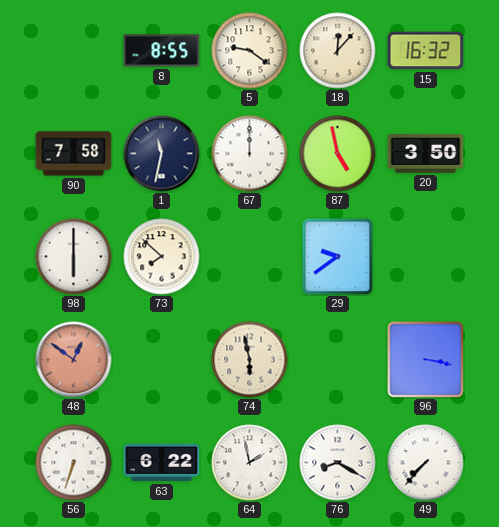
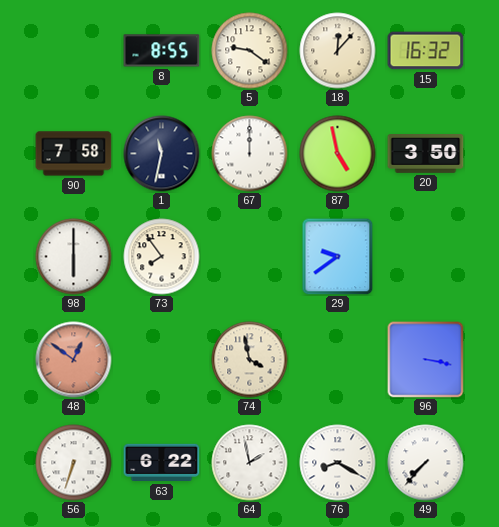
73: 7:52 -> 7:54
74: 5:58 -> 3:58
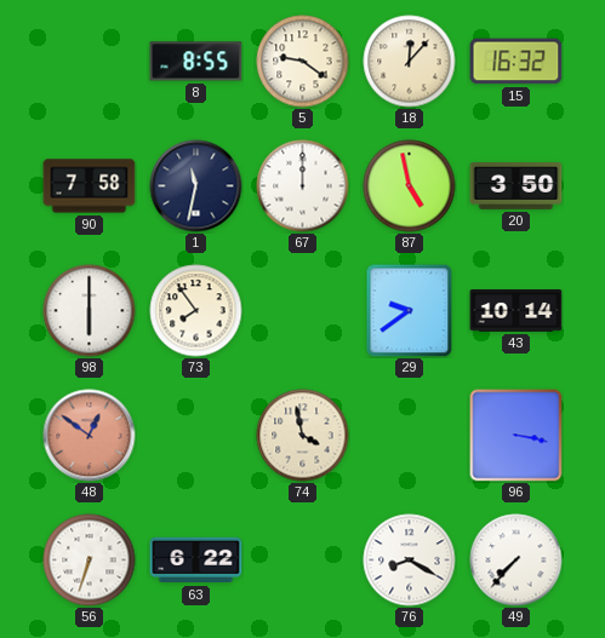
43: none -> 10:14
64: 1:58 -> none
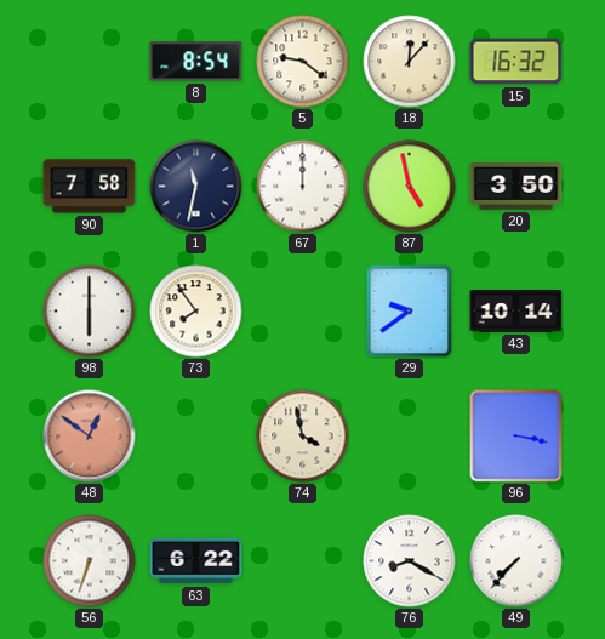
8: 8:55 -> 8:54
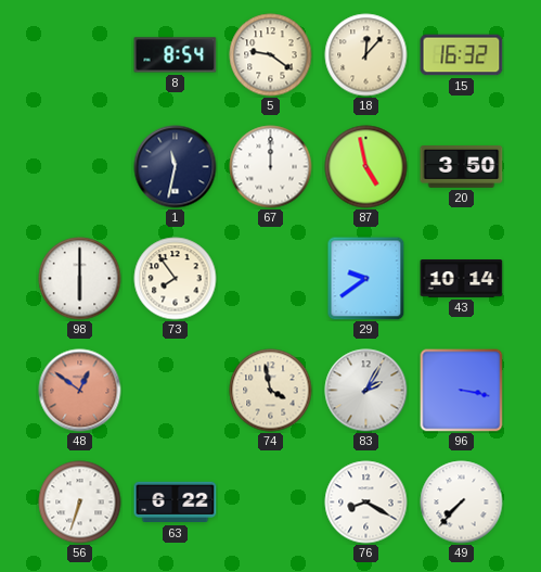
90: 7:58 -> none
83: none -> 2:05
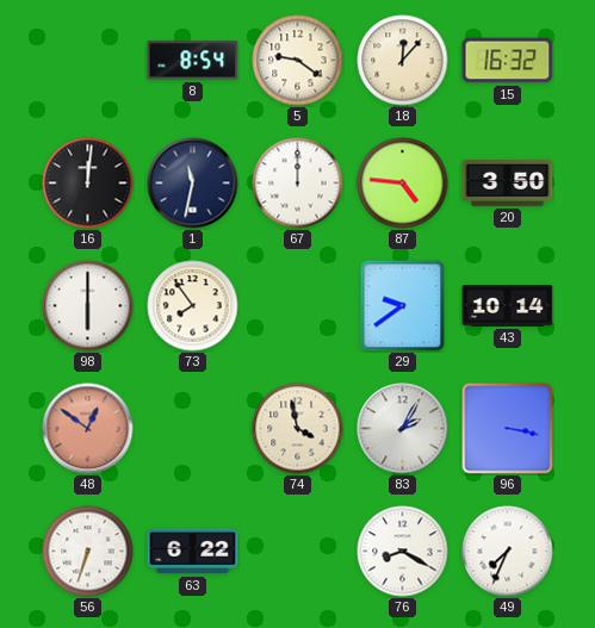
16: none -> 12:01
87: 4:58 -> 4:46
49: 7:37 -> 7:34
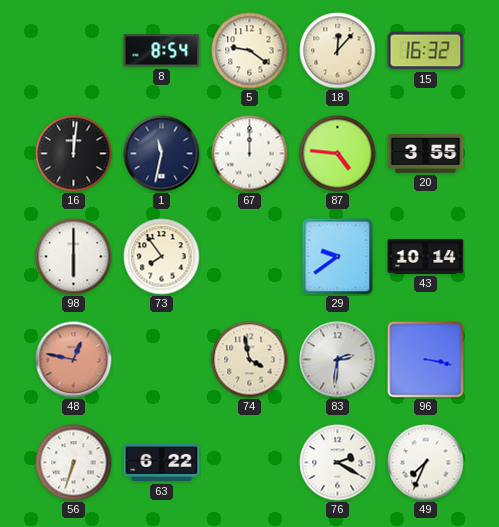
20: 3:50 -> 3:55
48: 12:51 -> 12:47
83: 2:05 -> 2:31
76: 8:20 -> 2:20
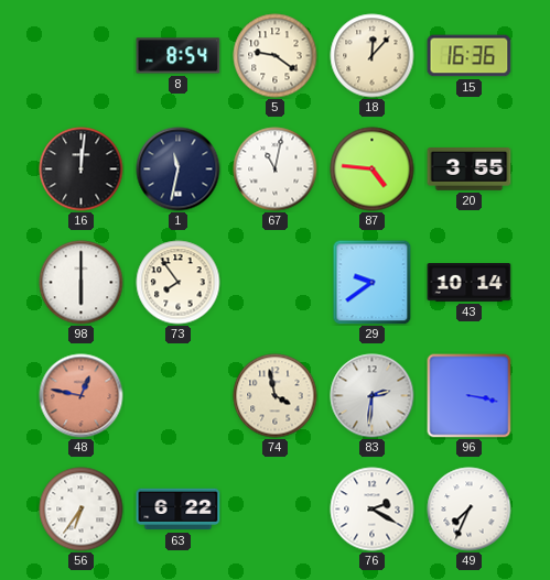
15: 16:32 -> 16:36
67: 12:00 -> 11:02
56: 6:33 -> 6:36
